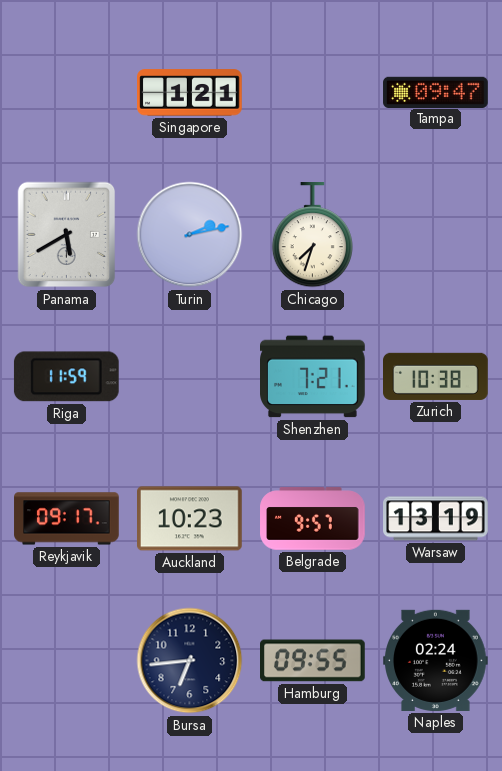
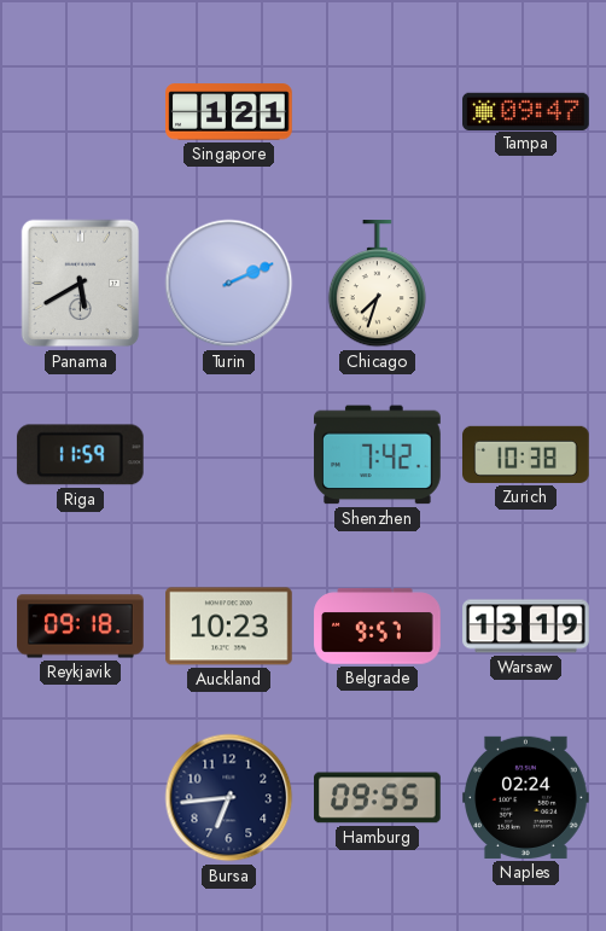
Turin: 2:13 -> 2:11
Shenzhen: 7:21 -> 7:42
Reykjavik: 09:17 -> 09:18
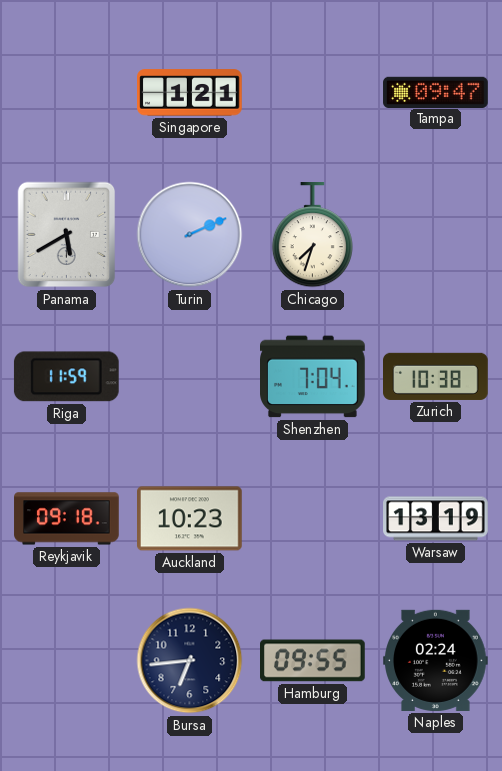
Shenzhen: 7:42 -> 7:04
Belgrade: 9:57 -> none
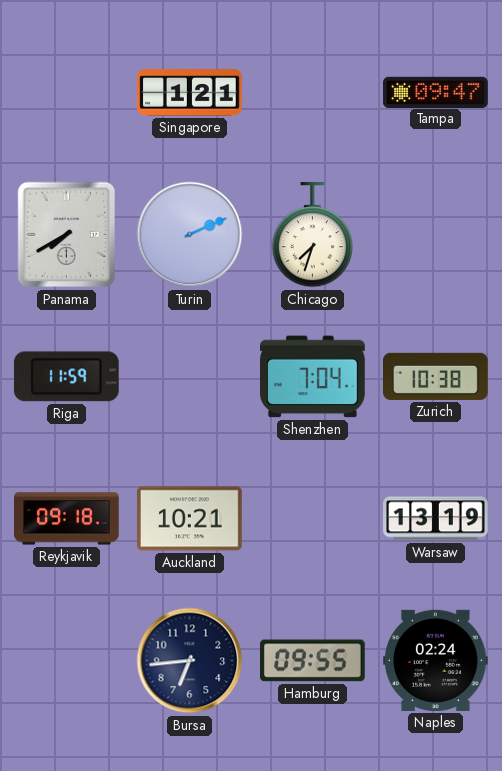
Panama: 5:40 -> 7:40
Auckland: 10:23 -> 10:21
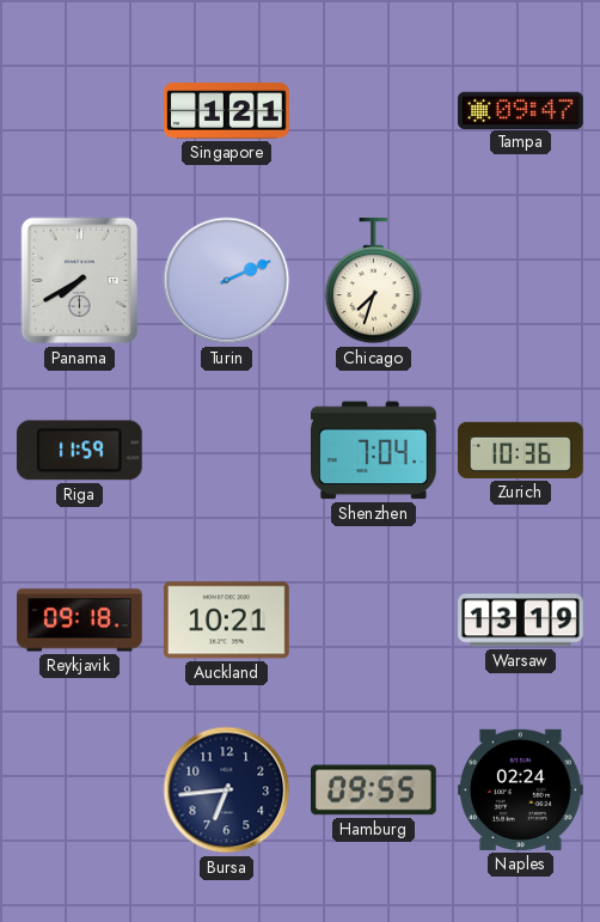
Zurich: 10:38 -> 10:36
